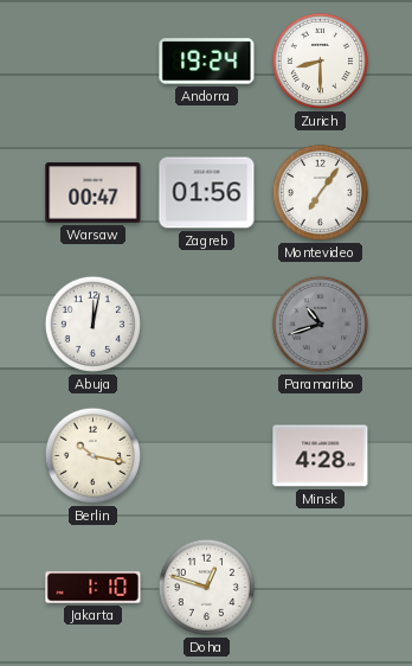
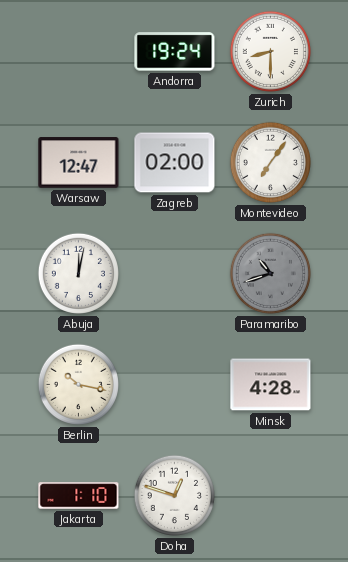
Warsaw: 00:47 -> 12:47
Zagreb: 01:56 -> 02:00
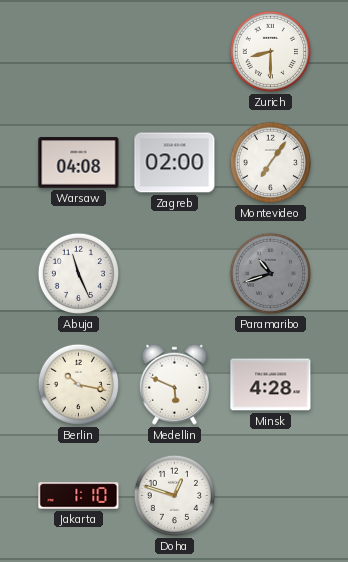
Andorra: 19:24 -> none
Warsaw: 12:47 -> 04:08
Abuja: 12:02 -> 11:26
Medellin: none -> 5:49
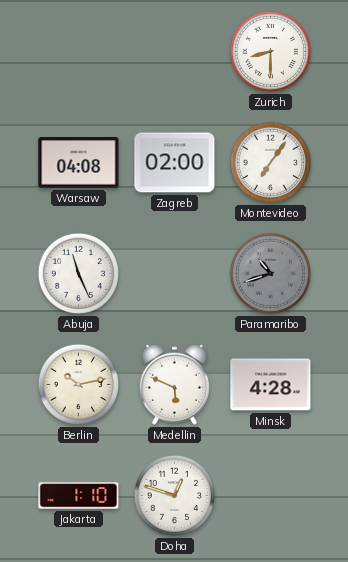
Berlin: 10:17 -> 10:13
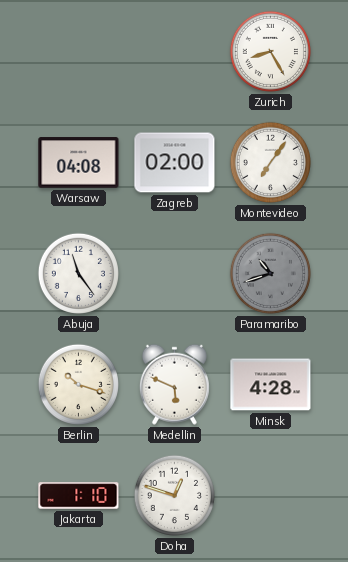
Zurich: 8:30 -> 8:25
Abuja: 11:26 -> 11:24
Berlin: 10:13 -> 10:18
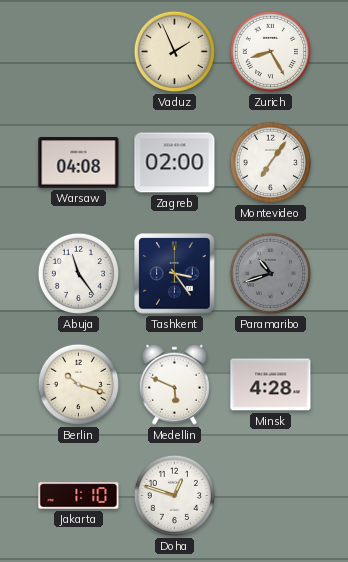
Vaduz: none -> 1:56
Tashkent: none -> 3:24
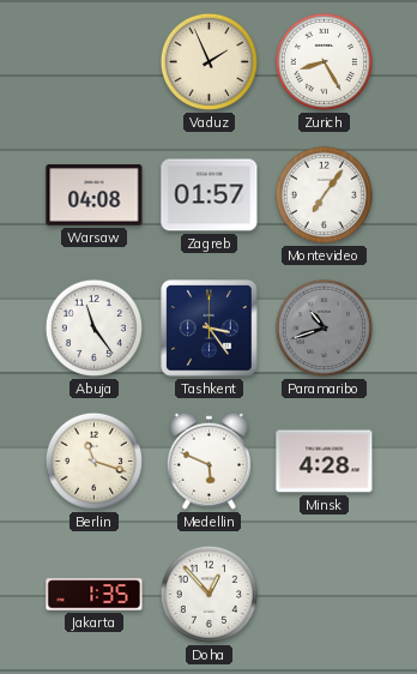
Zagreb: 02:00 -> 01:57
Berlin: 10:18 -> 11:18
Jakarta: 1:10 -> 1:35
Doha: 12:48 -> 12:53
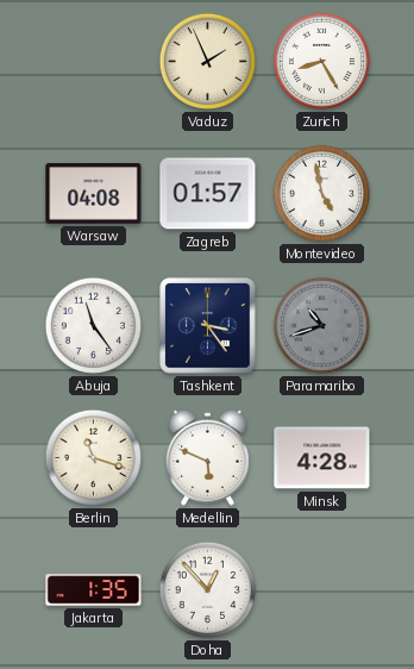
Montevideo: 7:06 -> 4:58
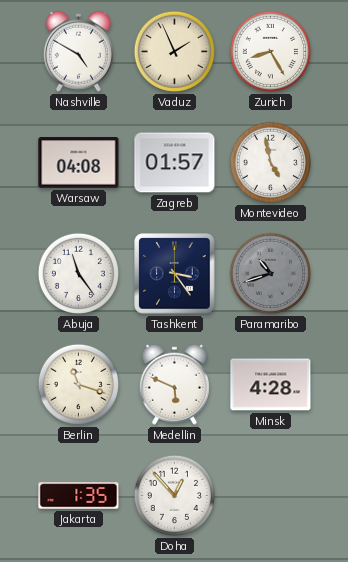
Nashville: none -> 4:50
